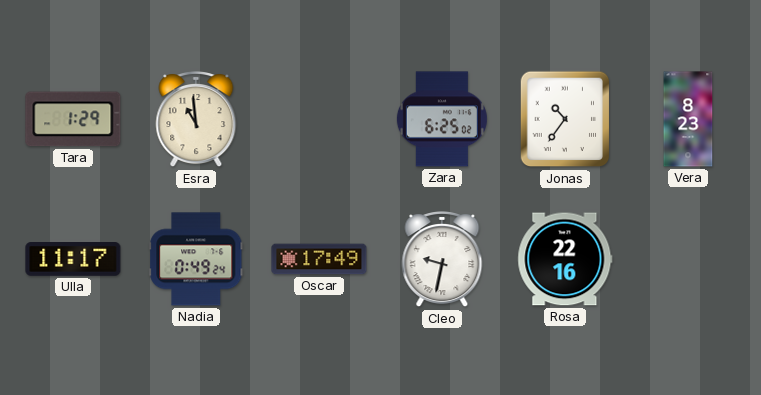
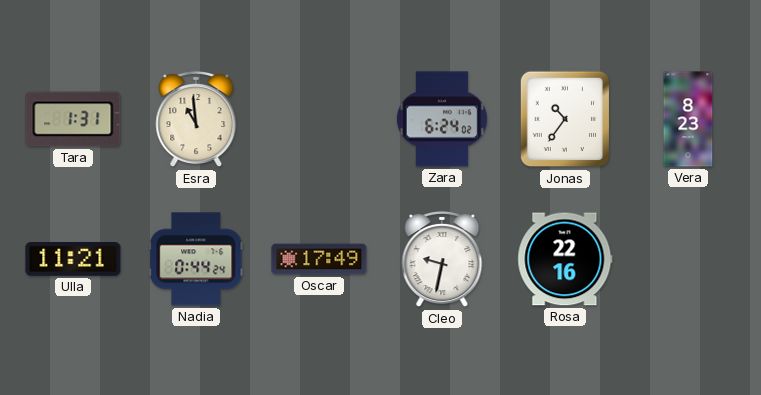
Tara: 1:29 -> 1:31
Zara: 6:25 -> 6:24
Ulla: 11:17 -> 11:21
Nadia: 0:49 -> 0:44
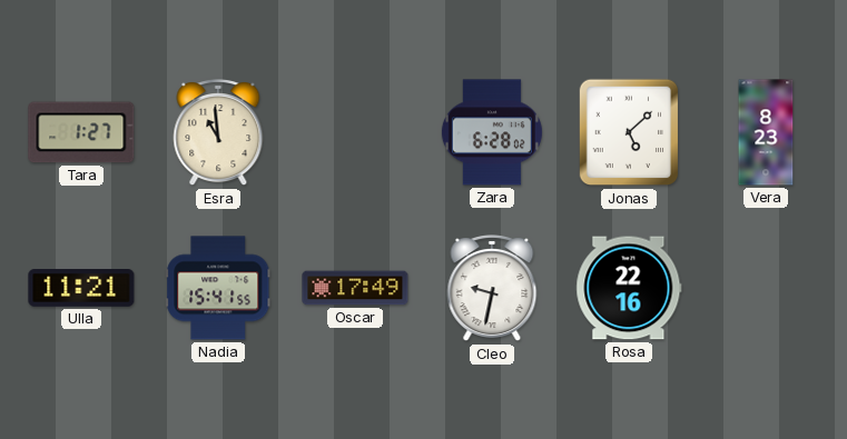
Tara: 1:31 -> 1:27
Zara: 6:24 -> 6:28
Jonas: 10:36 -> 5:08
Nadia: 0:44 -> 15:41
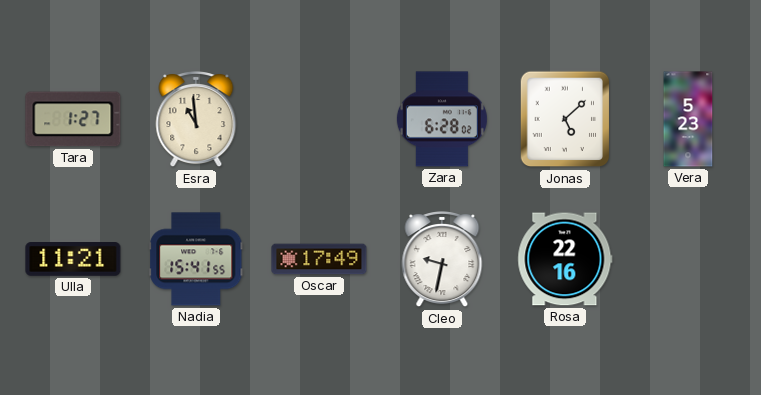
Vera: 8:23 -> 5:23
